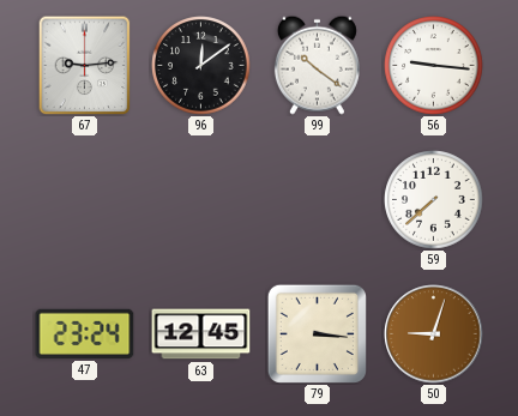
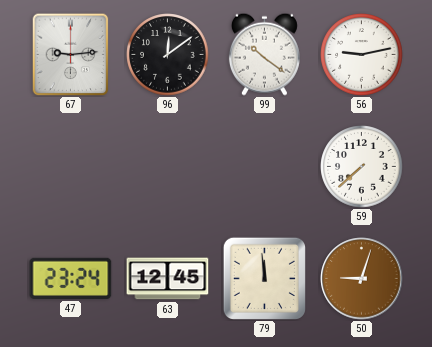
56: 9:16 -> 9:13
79: 3:16 -> 11:59
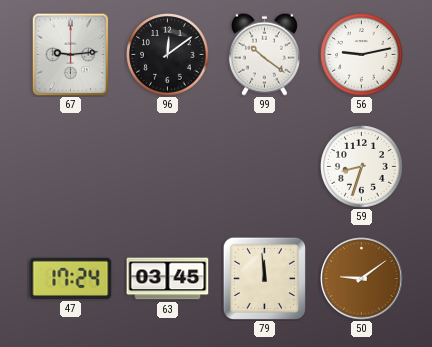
59: 7:38 -> 8:33
47: 23:24 -> 17:24
63: 12:45 -> 03:45
50: 9:03 -> 9:09
